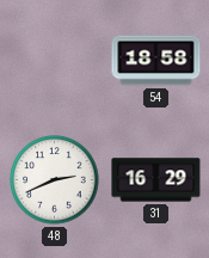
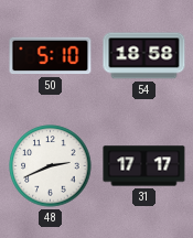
50: none -> 5:10
31: 16:29 -> 17:17
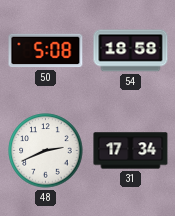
50: 5:10 -> 5:08
31: 17:17 -> 17:34
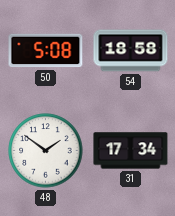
48: 2:41 -> 1:51
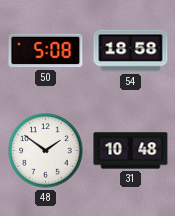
31: 17:34 -> 10:48
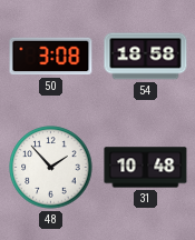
50: 5:08 -> 3:08
48: 1:51 -> 1:53
